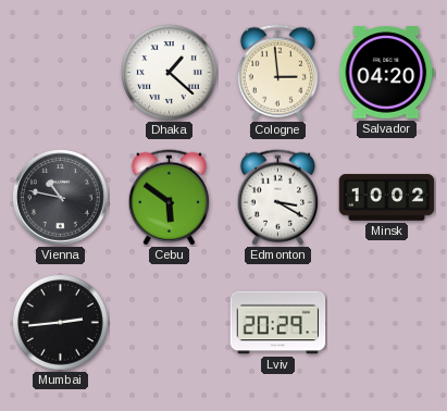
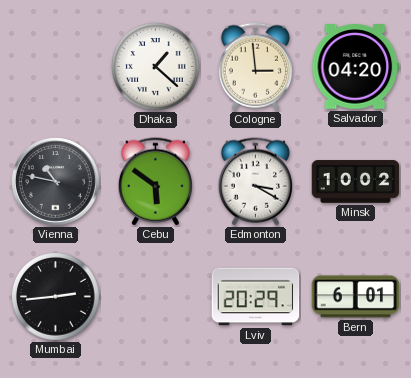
Bern: none -> 6:01
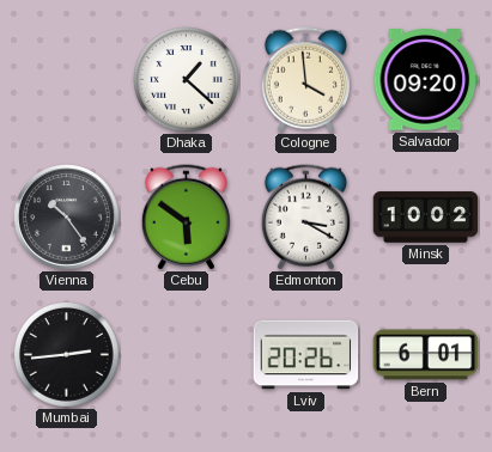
Cologne: 2:59 -> 3:59
Salvador: 04:20 -> 09:20
Vienna: 10:47 -> 10:24
Lviv: 20:29 -> 20:26
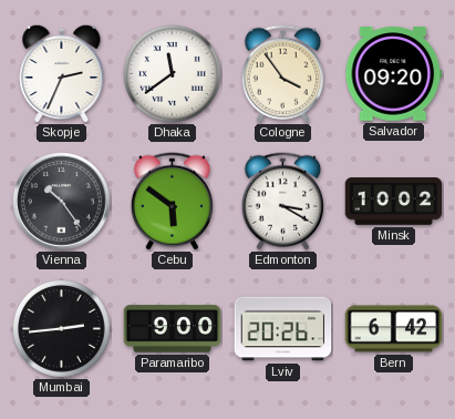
Skopje: none -> 2:34
Dhaka: 1:22 -> 11:39
Cologne: 3:59 -> 3:54
Paramaribo: none -> 9:00
Bern: 6:01 -> 6:42
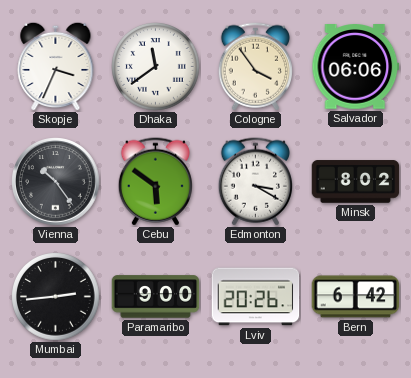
Skopje: 2:34 -> 3:34
Salvador: 09:20 -> 06:06
Minsk: 10:02 -> 8:02
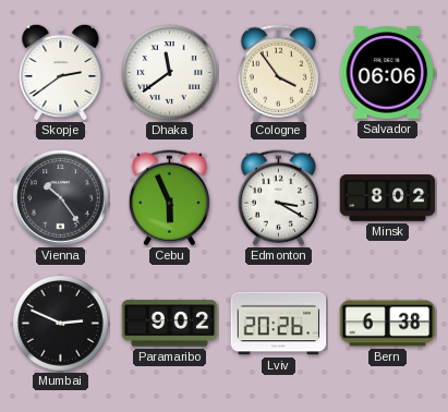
Skopje: 3:34 -> 2:39
Cebu: 5:51 -> 5:56
Mumbai: 2:44 -> 2:49
Paramaribo: 9:00 -> 9:02
Bern: 6:42 -> 6:38
